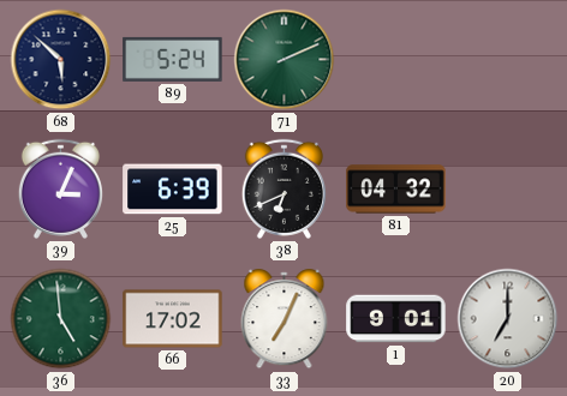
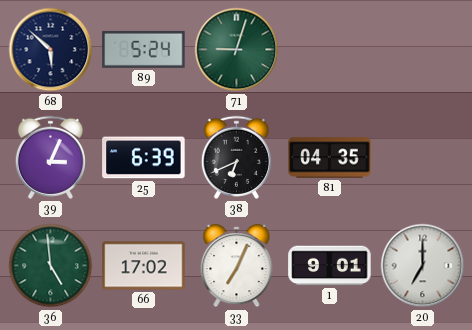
71: 2:11 -> 9:03
81: 04:32 -> 04:35
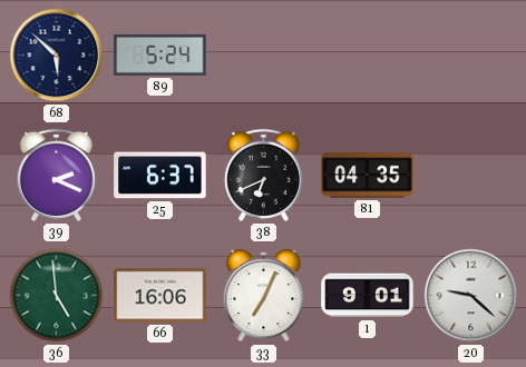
71: 9:03 -> none
39: 3:04 -> 2:19
25: 6:39 -> 6:37
66: 17:02 -> 16:06
20: 7:00 -> 9:22
